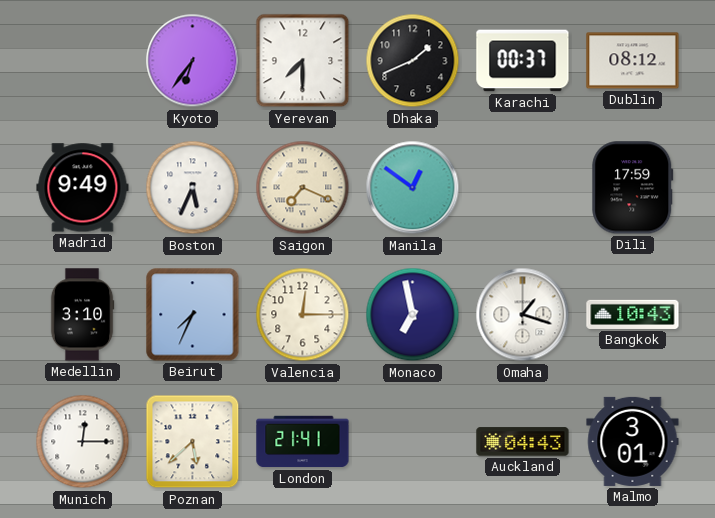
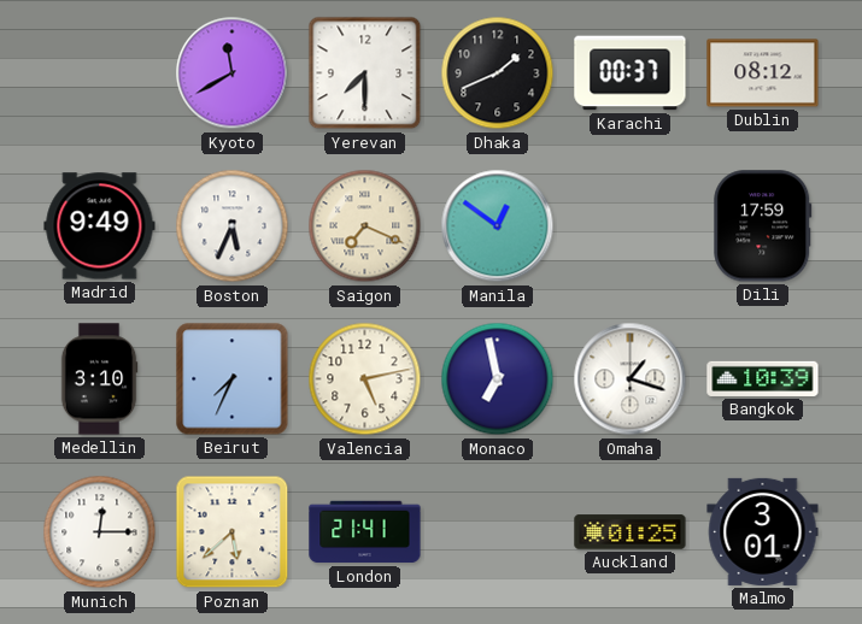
Kyoto: 6:36 -> 11:40
Valencia: 12:15 -> 5:13
Bangkok: 10:43 -> 10:39
Auckland: 04:43 -> 01:25
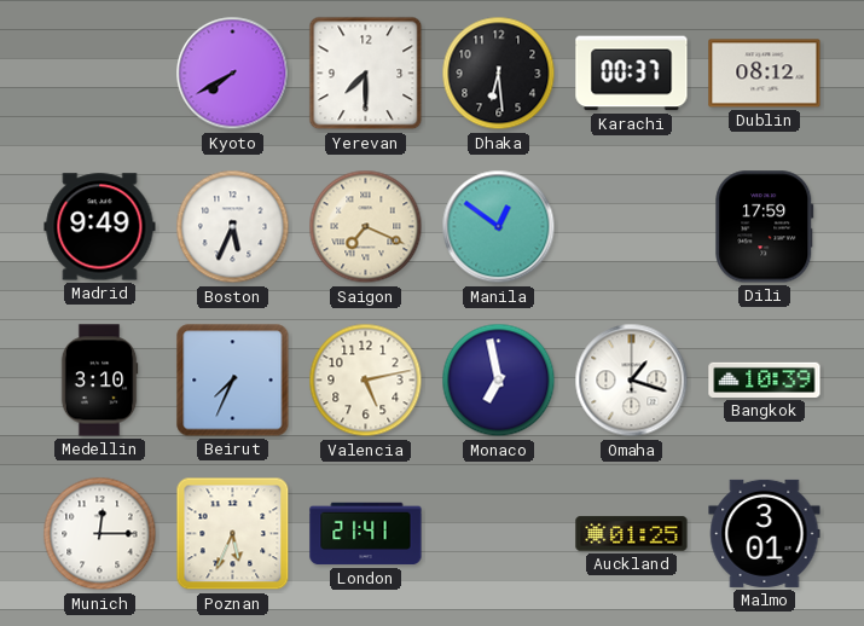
Kyoto: 11:40 -> 7:40
Dhaka: 1:41 -> 6:29
Poznan: 5:38 -> 5:34
